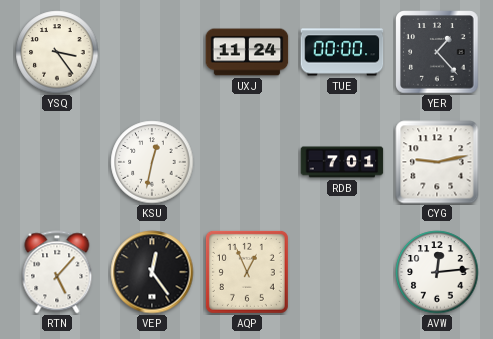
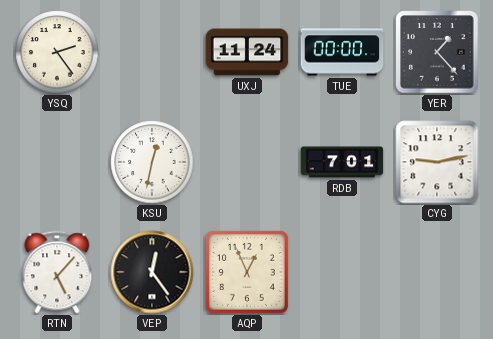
YSQ: 3:24 -> 2:24
AVW: 12:14 -> none
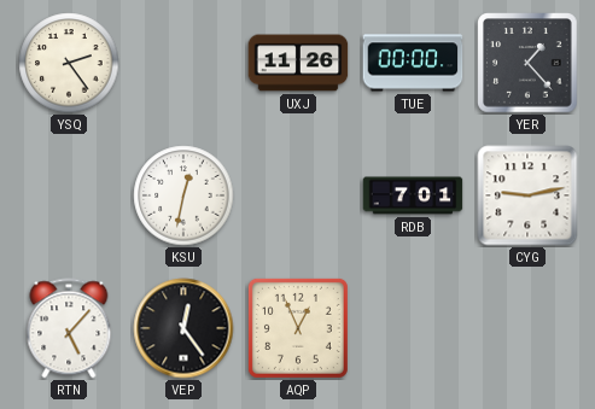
UXJ: 11:24 -> 11:26
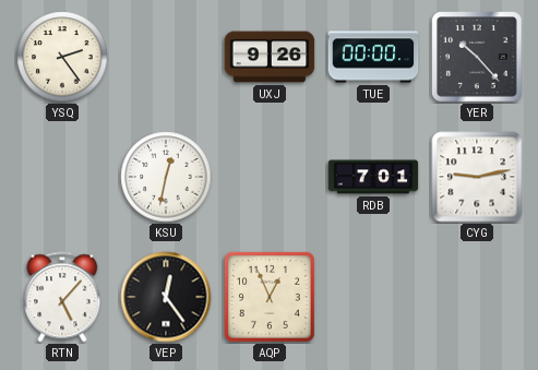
UXJ: 11:26 -> 9:26
YER: 1:23 -> 10:23
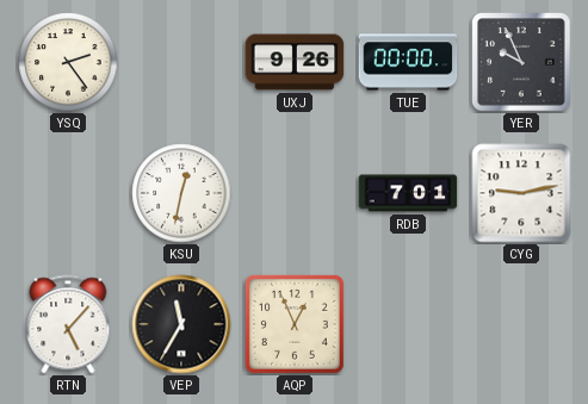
YER: 10:23 -> 9:56
VEP: 12:24 -> 11:35
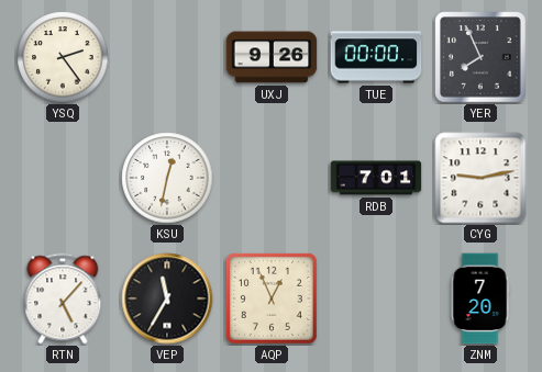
YER: 9:56 -> 7:56
ZNM: none -> 7:20
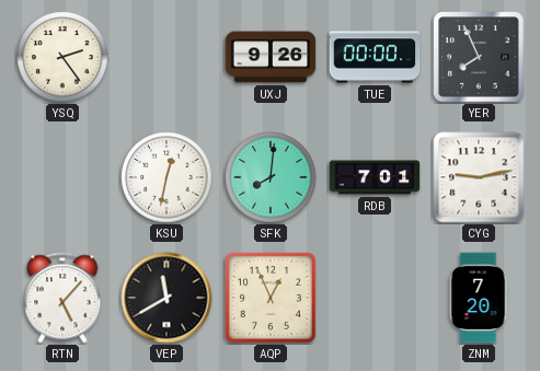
SFK: none -> 8:01
VEP: 11:35 -> 11:40
